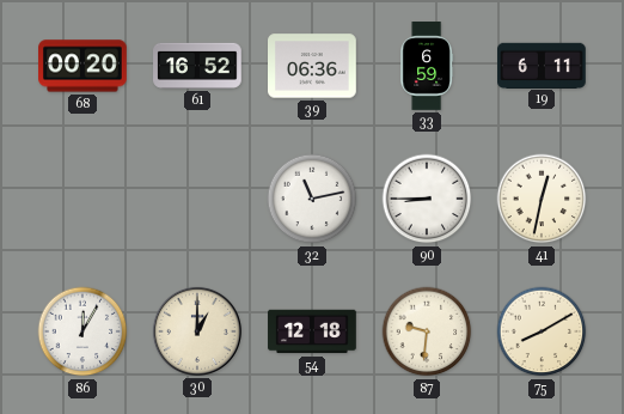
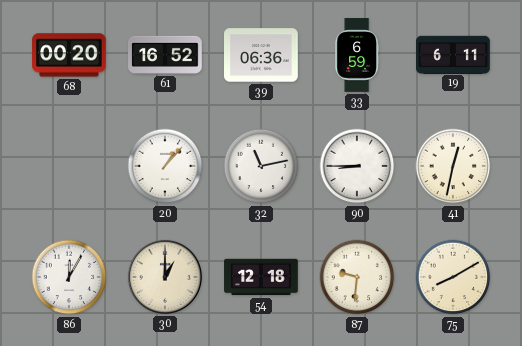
20: none -> 1:07
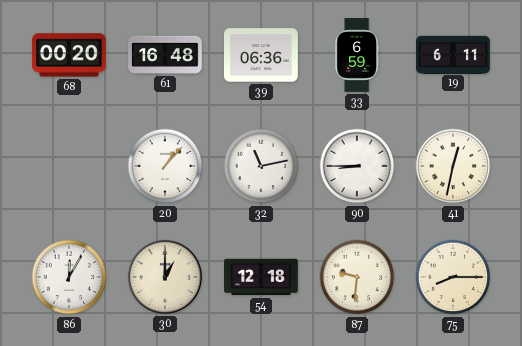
61: 16:52 -> 16:48
75: 8:10 -> 8:15
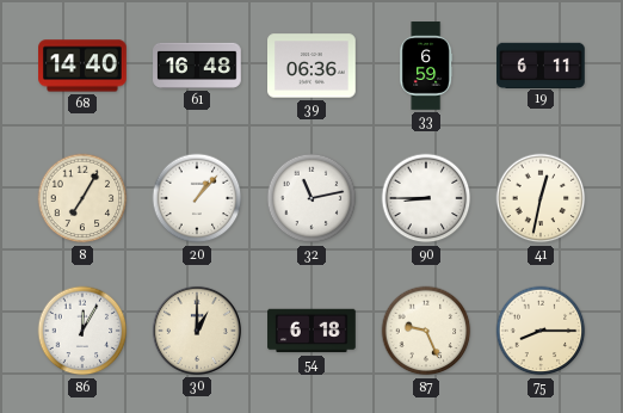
68: 00:20 -> 14:40
8: none -> 7:05
54: 12:18 -> 6:18
87: 9:31 -> 9:26
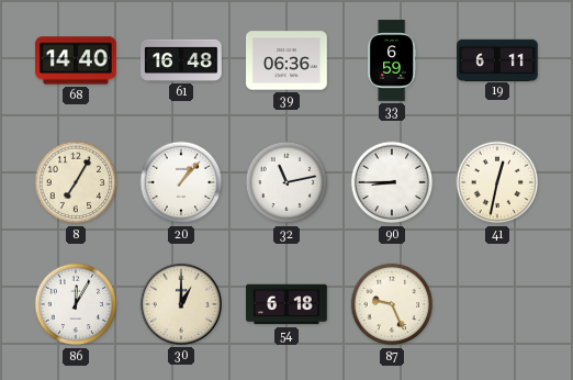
75: 8:15 -> none
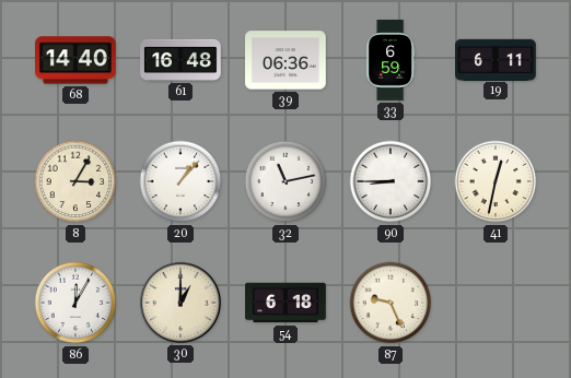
8: 7:05 -> 3:05
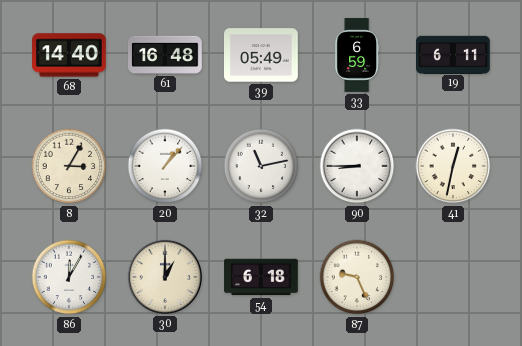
39: 06:36 -> 05:49
